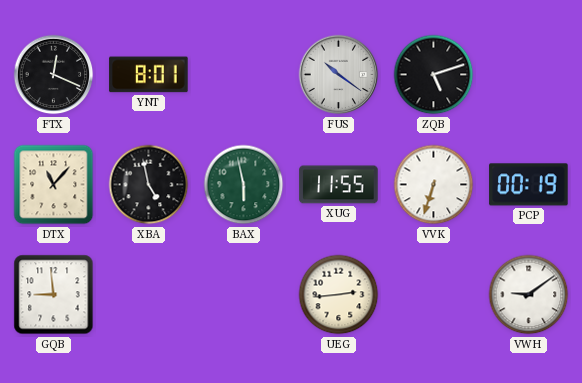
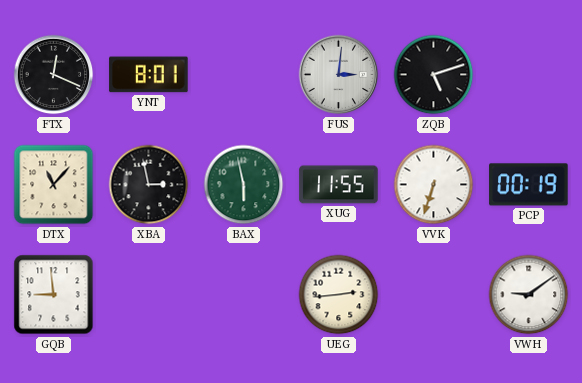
FUS: 10:21 -> 3:01
XBA: 4:58 -> 2:58
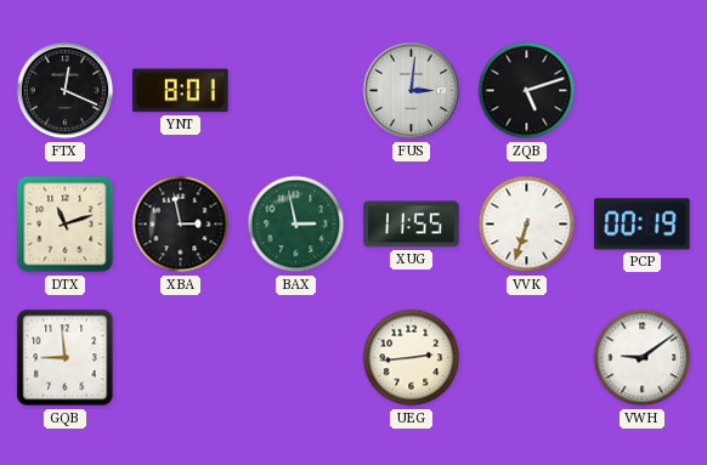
DTX: 11:07 -> 11:12
BAX: 5:58 -> 2:58
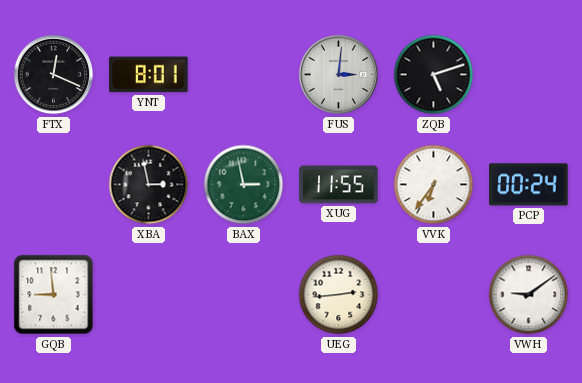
DTX: 11:12 -> none
VVK: 6:33 -> 6:36
PCP: 00:19 -> 00:24
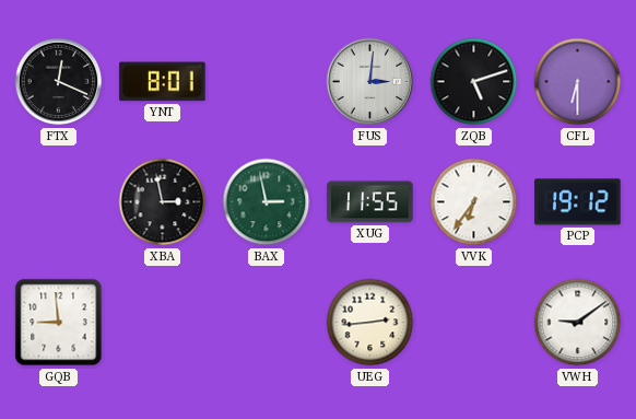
CFL: none -> 6:30
PCP: 00:24 -> 19:12
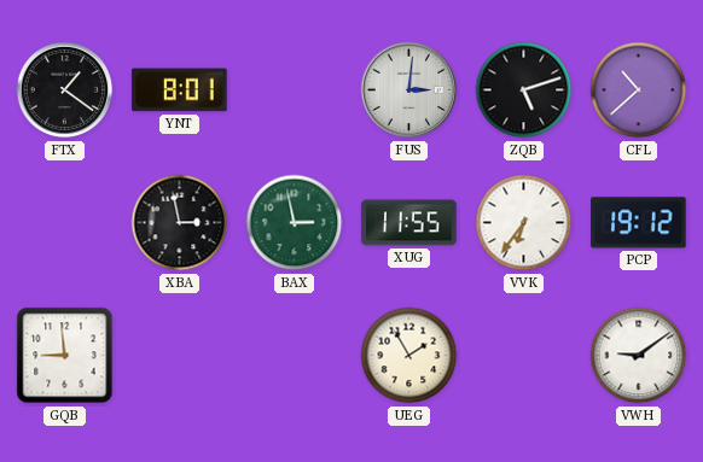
FTX: 12:19 -> 1:21
CFL: 6:30 -> 10:38
UEG: 2:44 -> 1:55
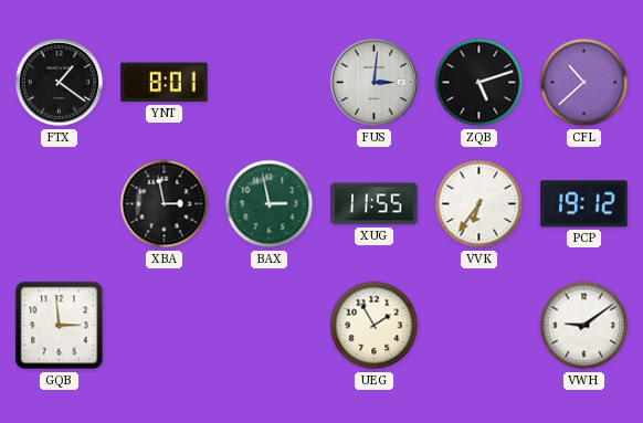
GQB: 8:59 -> 2:59
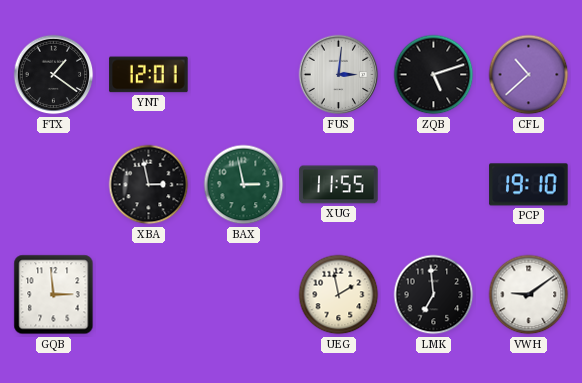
YNT: 8:01 -> 12:01
VVK: 6:36 -> none
PCP: 19:12 -> 19:10
UEG: 1:55 -> 1:58
LMK: none -> 6:59
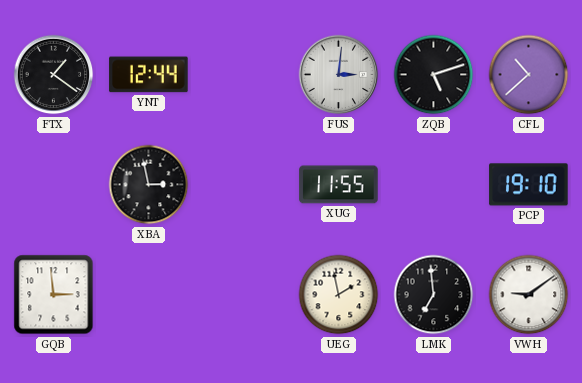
YNT: 12:01 -> 12:44
BAX: 2:58 -> none
